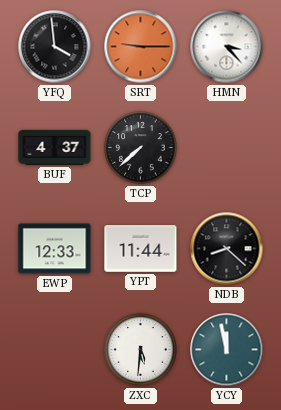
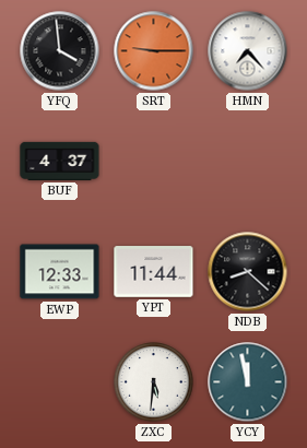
HMN: 3:23 -> 7:23
TCP: 7:38 -> none
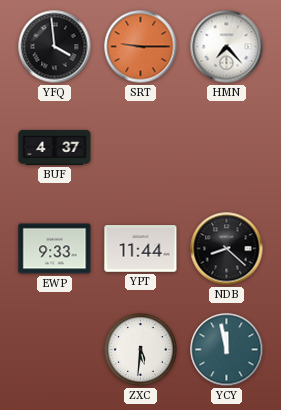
EWP: 12:33 -> 9:33
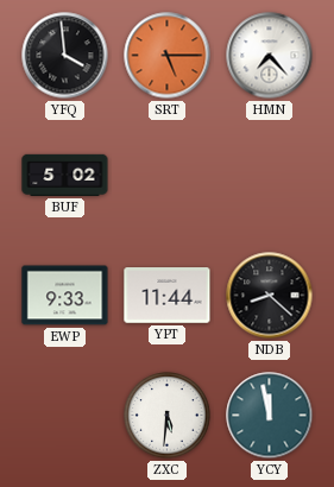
SRT: 9:15 -> 5:15
BUF: 4:37 -> 5:02
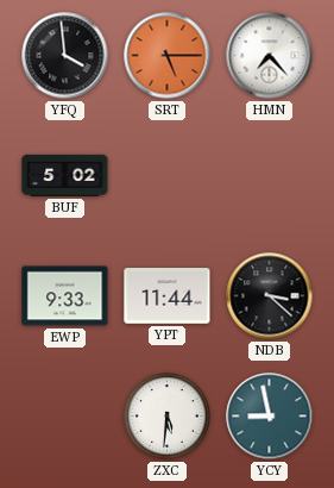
NDB: 8:22 -> 3:22
YCY: 11:58 -> 8:58
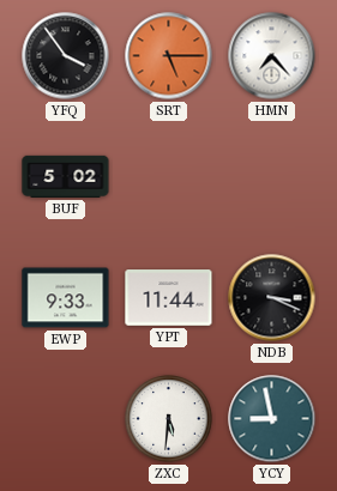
YFQ: 3:59 -> 3:54
NDB: 3:22 -> 3:19
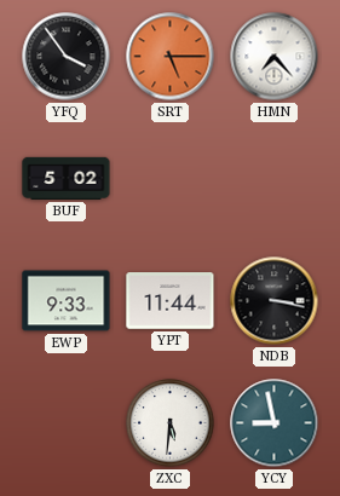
NDB: 3:19 -> 3:17
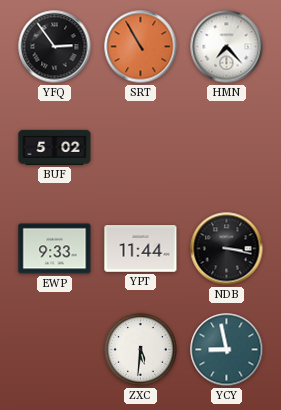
YFQ: 3:54 -> 2:54
SRT: 5:15 -> 10:55
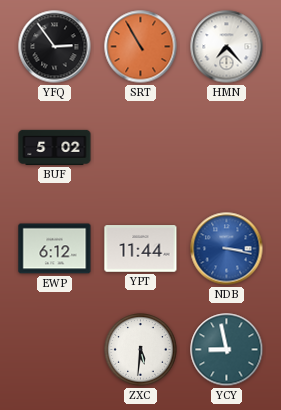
EWP: 9:33 -> 6:12
NDB dial: black -> blue
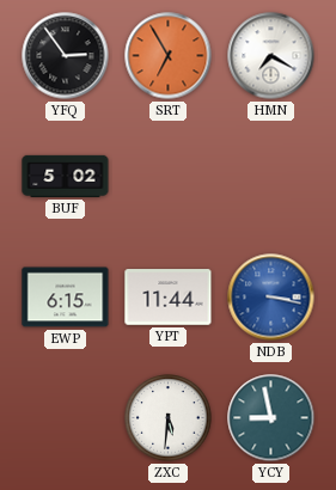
SRT: 10:55 -> 6:55
HMN: 7:23 -> 7:20
EWP: 6:12 -> 6:15
